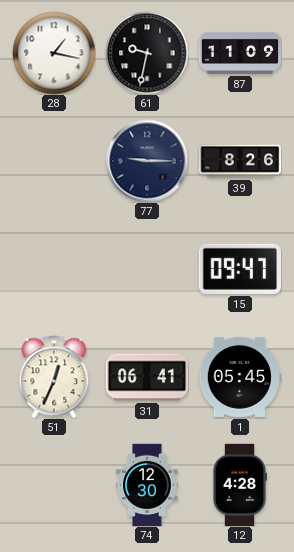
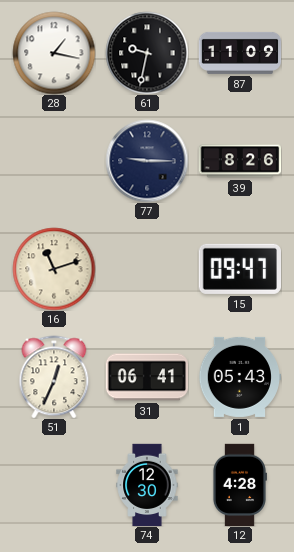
16: none -> 11:12
1: 05:45 -> 05:43
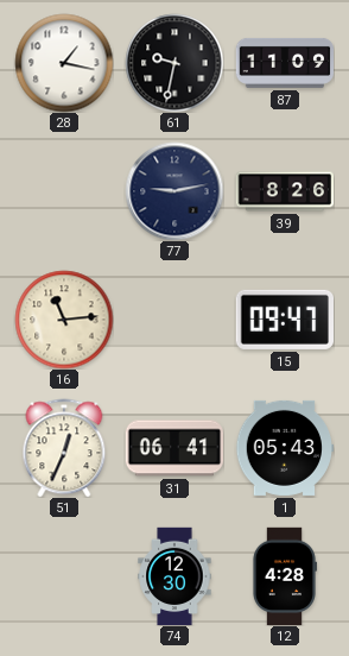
77: 9:15 -> 9:13
16: 11:12 -> 11:14
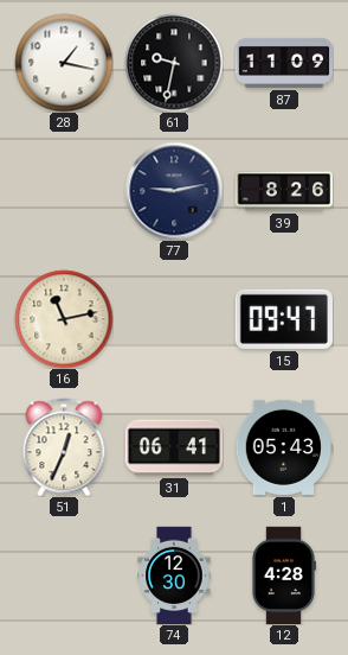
16: 11:14 -> 11:13
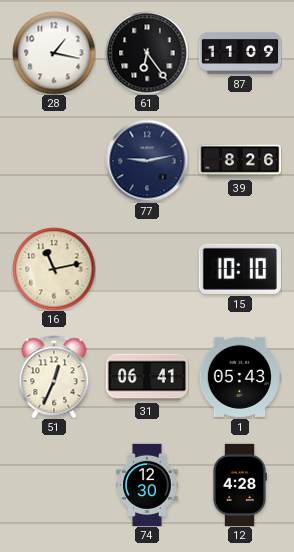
61: 9:32 -> 6:24
15: 09:47 -> 10:10
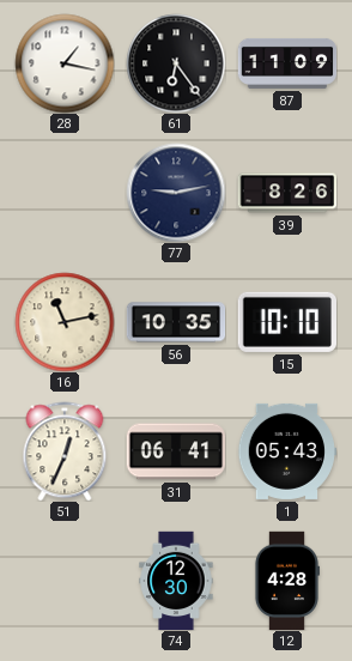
56: none -> 10:35
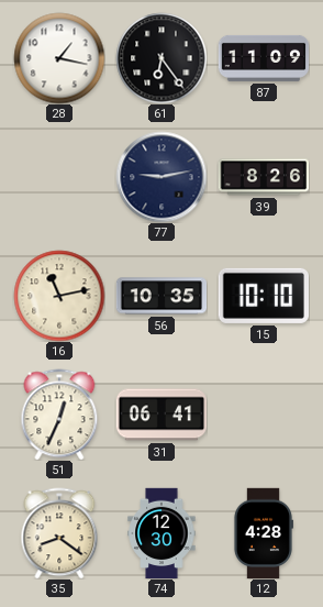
1: 05:43 -> none
35: none -> 8:21
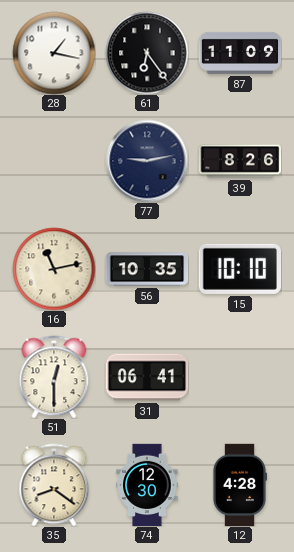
51: 12:34 -> 12:30
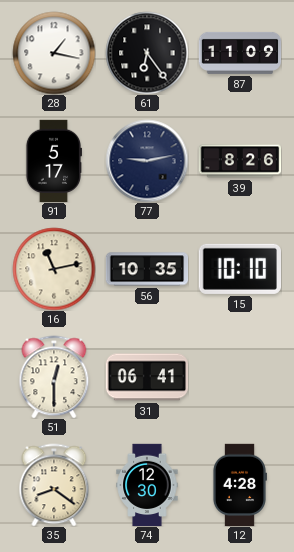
91: none -> 5:17
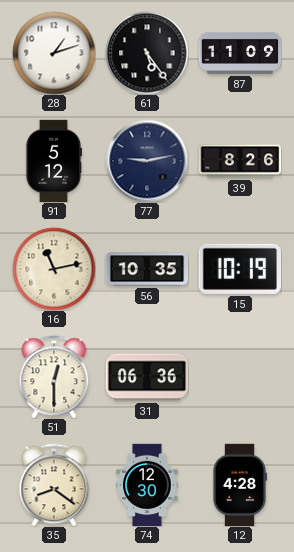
28: 1:17 -> 1:12
61: 6:24 -> 5:24
91: 5:17 -> 5:12
15: 10:10 -> 10:19
31: 06:41 -> 06:36
